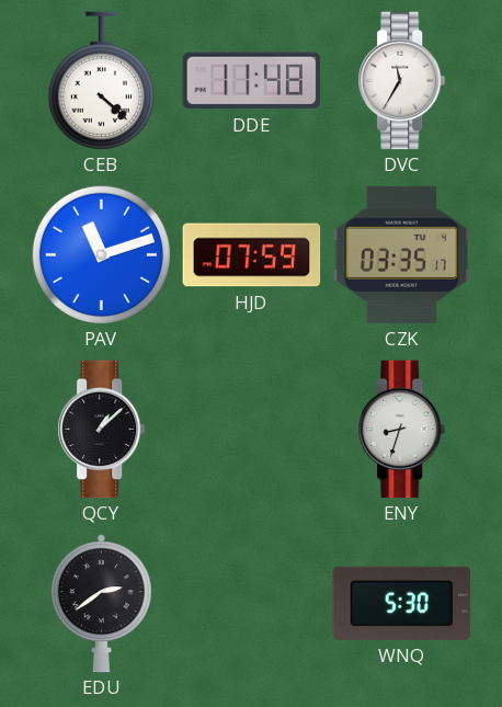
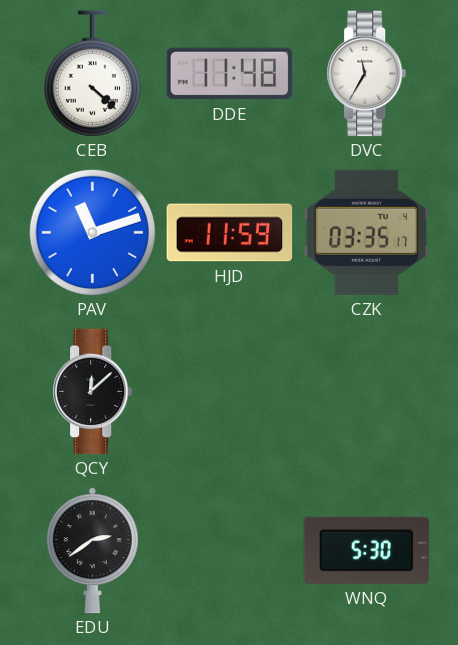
HJD: 07:59 -> 11:59
QCY: 1:08 -> 12:08
ENY: 8:33 -> none
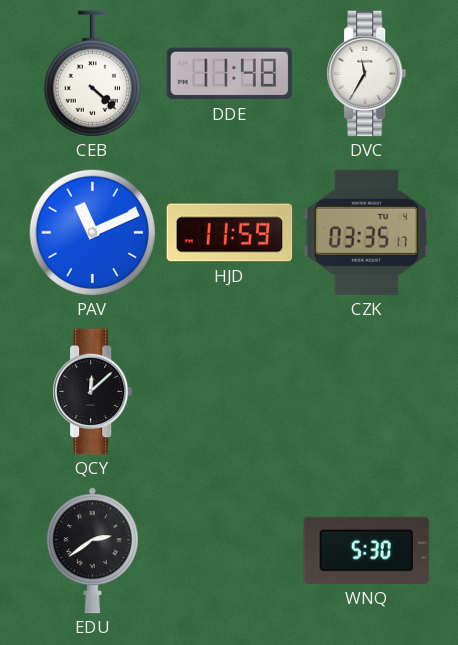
PAV: 11:12 -> 11:11
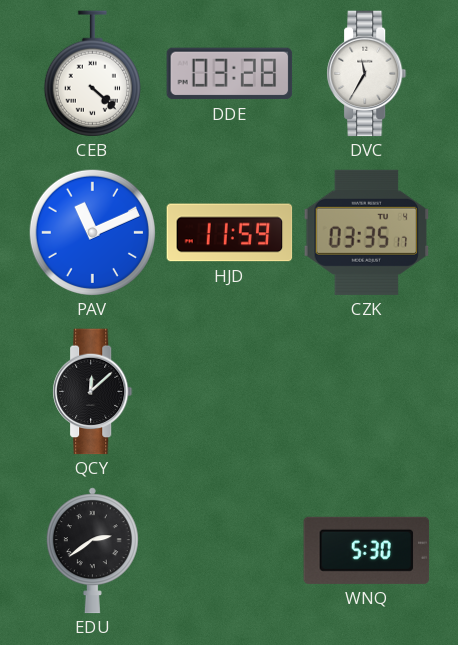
DDE: 11:48 -> 03:28
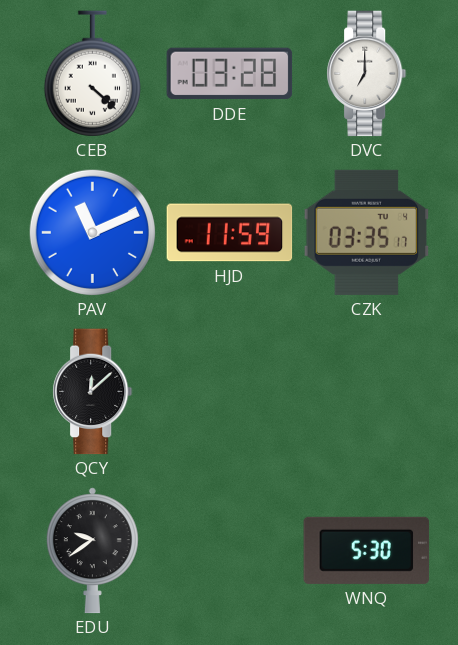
DVC: 11:35 -> 7:00
EDU: 2:39 -> 9:39
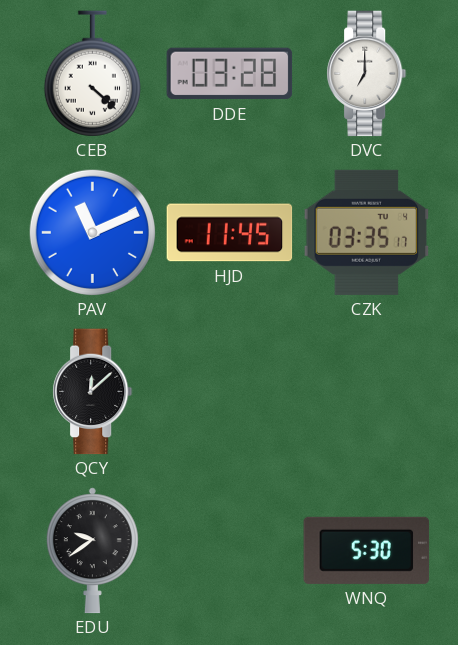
HJD: 11:59 -> 11:45
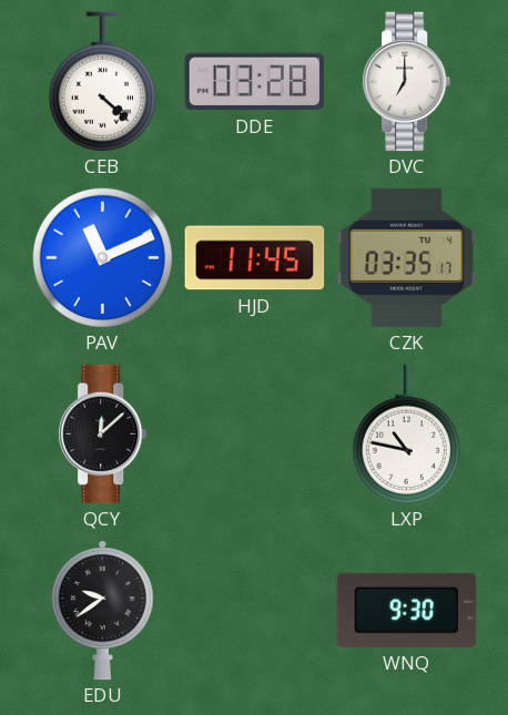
LXP: none -> 10:47
WNQ: 5:30 -> 9:30
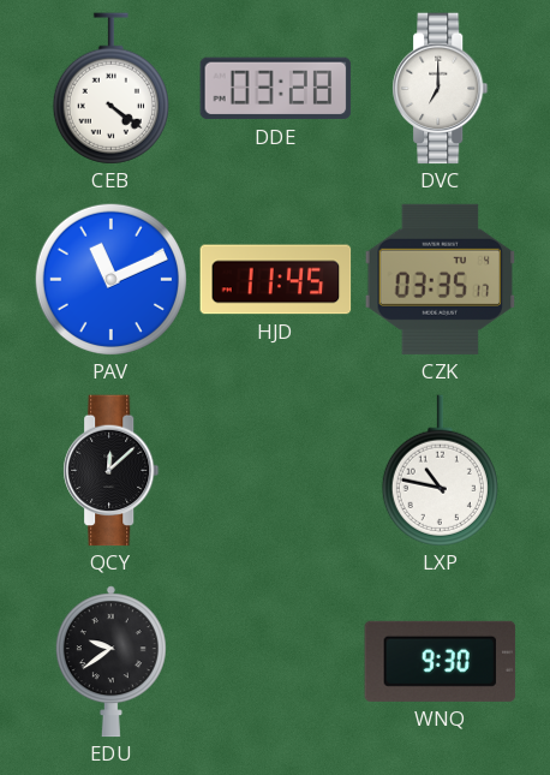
CEB: 4:22 -> 4:21
